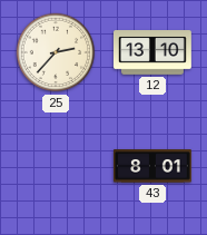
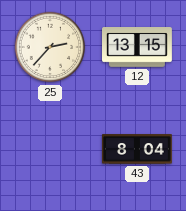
12: 13:10 -> 13:15
43: 8:01 -> 8:04
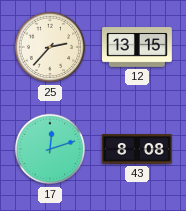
17: none -> 12:12
43: 8:04 -> 8:08
